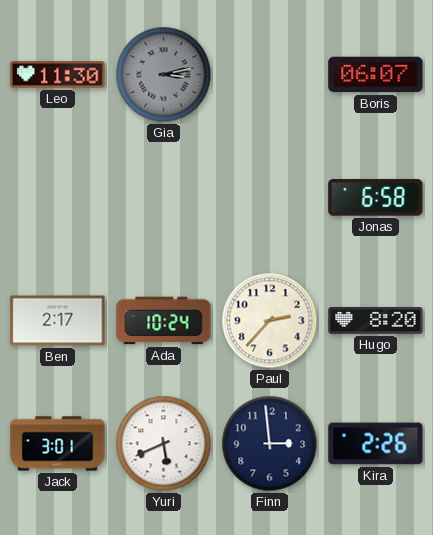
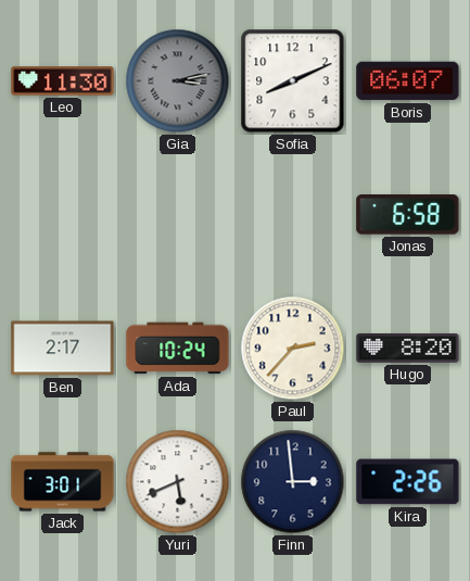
Sofia: none -> 8:11
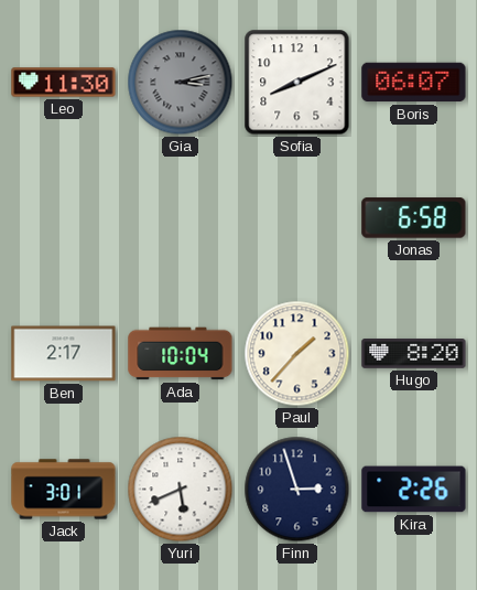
Ada: 10:24 -> 10:04
Paul: 2:37 -> 1:37
Finn: 2:59 -> 2:57
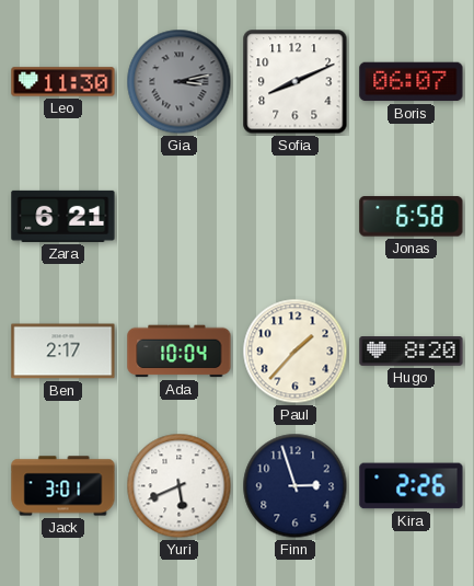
Zara: none -> 6:21
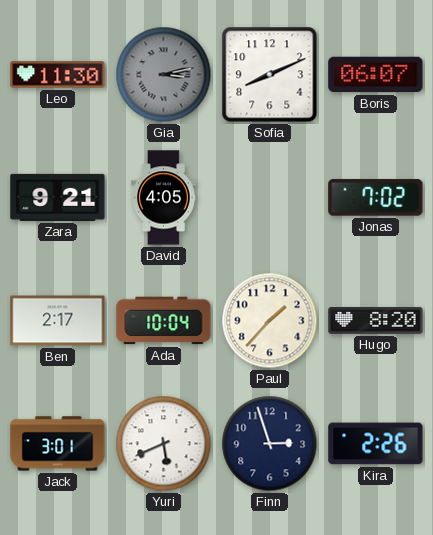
Zara: 6:21 -> 9:21
David: none -> 4:05
Jonas: 6:58 -> 7:02
